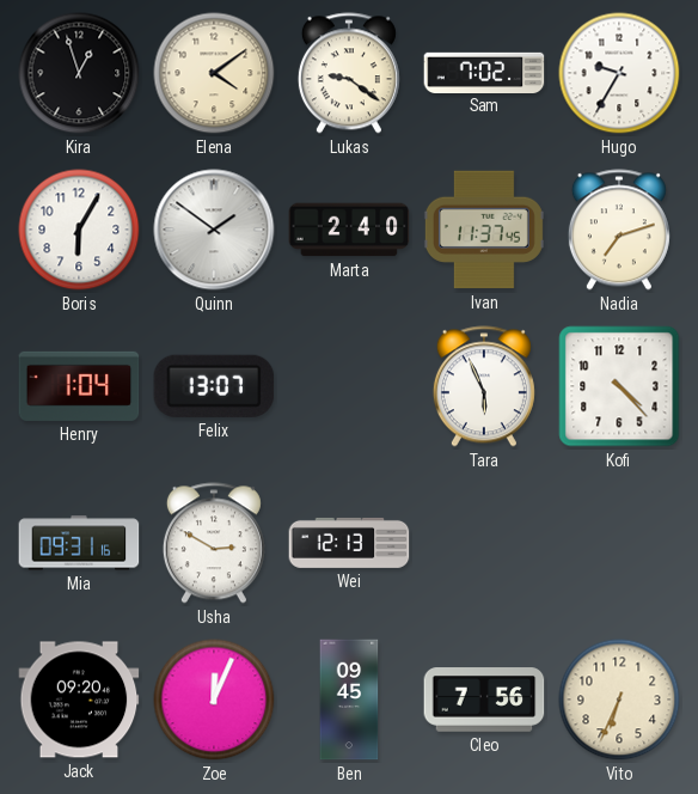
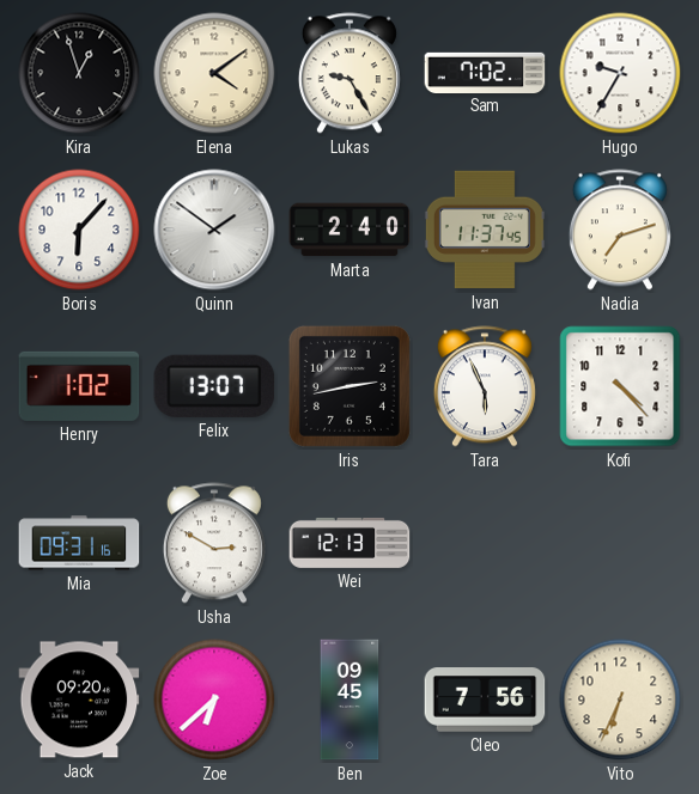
Lukas: 9:21 -> 9:25
Boris: 6:05 -> 6:07
Henry: 1:04 -> 1:02
Iris: none -> 2:43
Zoe: 12:04 -> 6:38
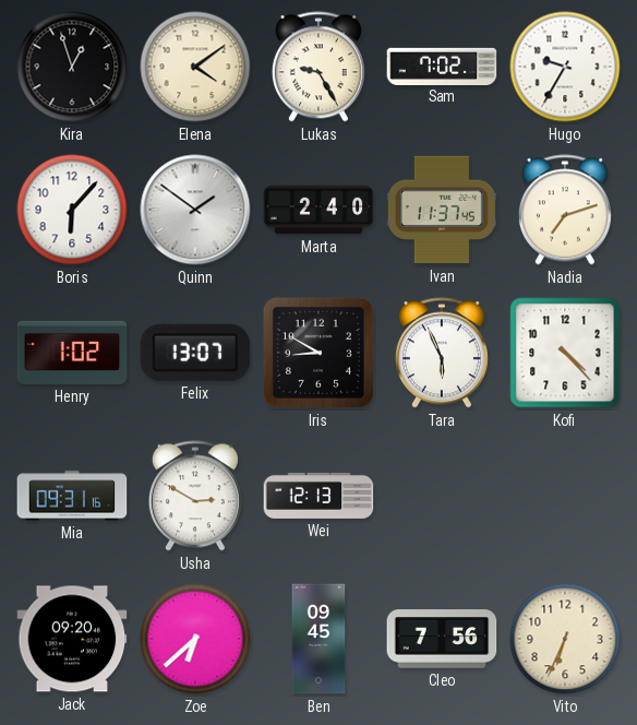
Iris: 2:43 -> 8:50
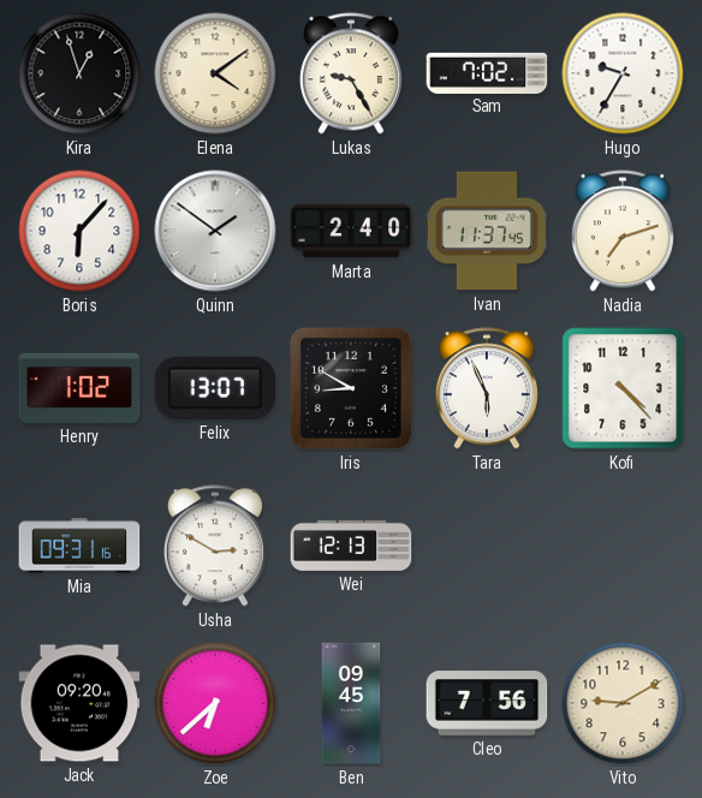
Vito: 6:34 -> 9:10
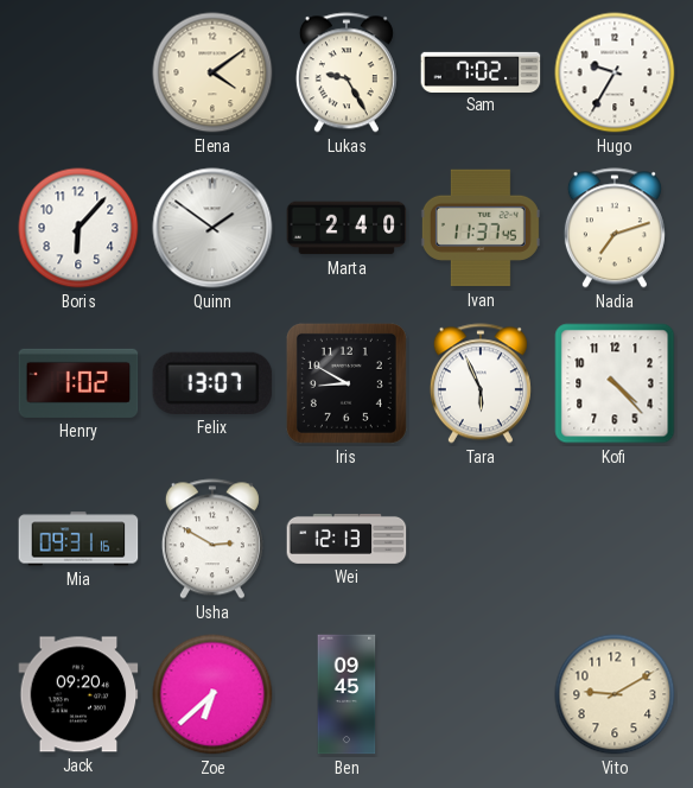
Kira: 12:57 -> none
Cleo: 7:56 -> none
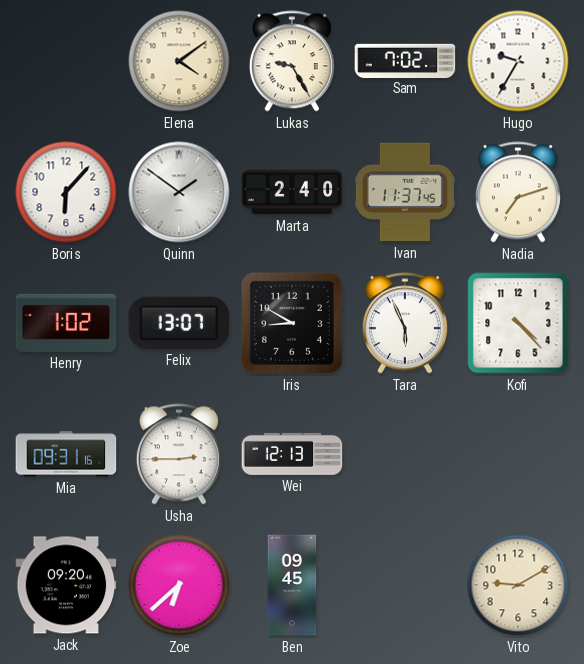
Usha: 2:50 -> 2:45
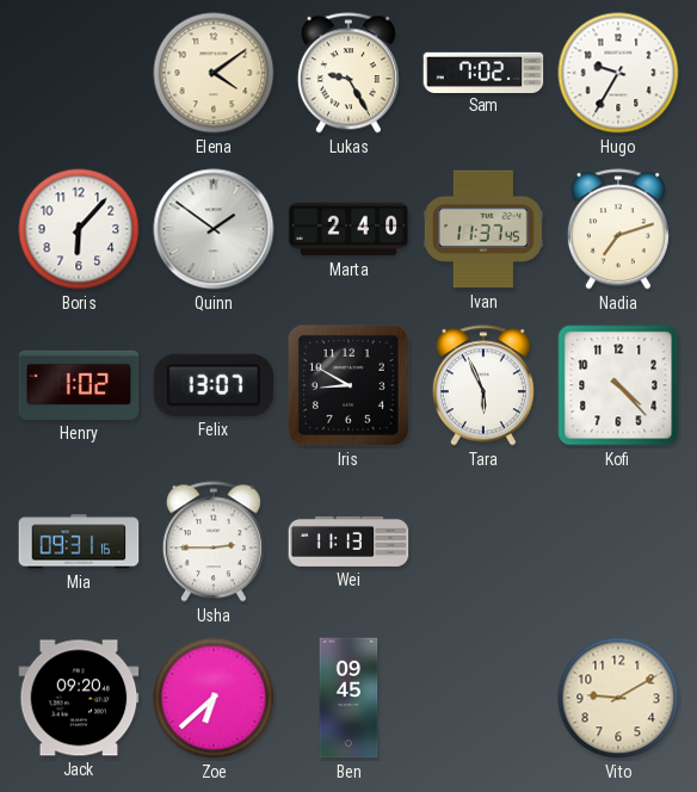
Wei: 12:13 -> 11:13
